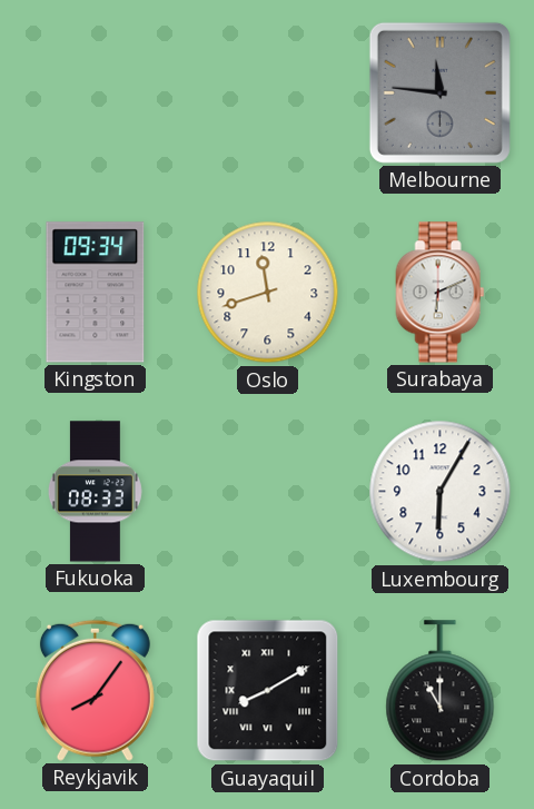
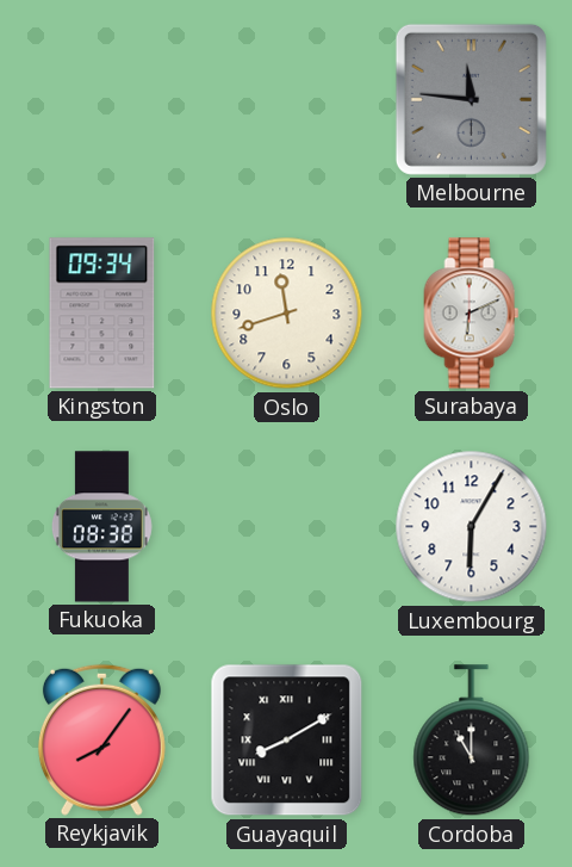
Fukuoka: 08:33 -> 08:38
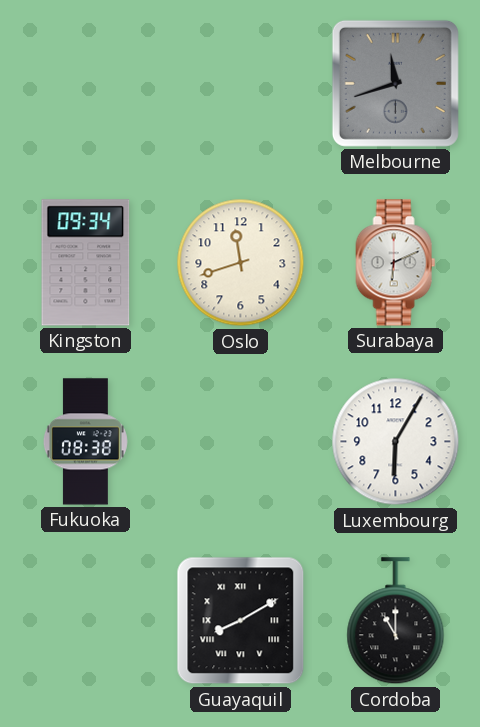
Melbourne: 11:46 -> 11:42
Reykjavik: 8:06 -> none
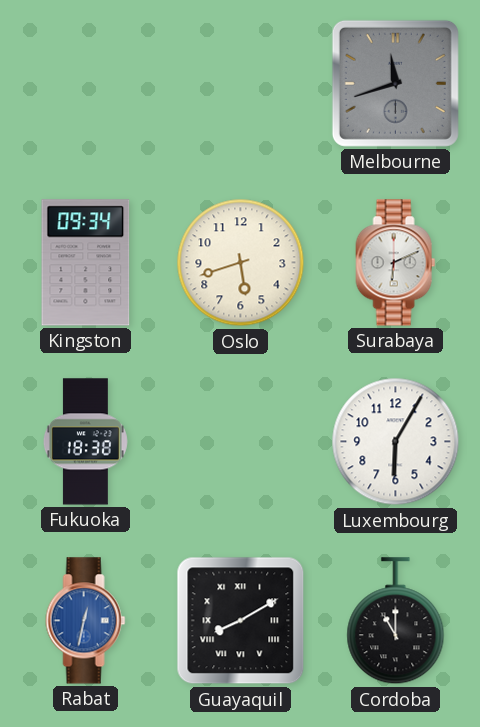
Oslo: 11:42 -> 5:42
Fukuoka: 08:38 -> 18:38
Rabat: none -> 12:32
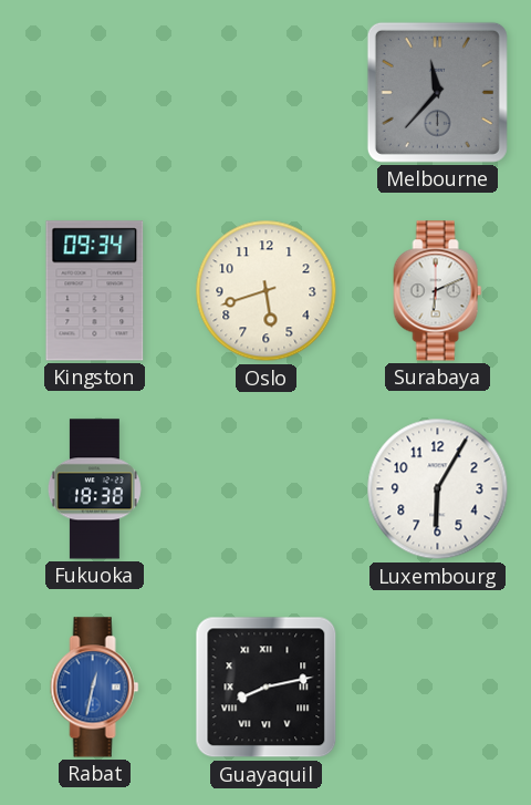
Melbourne: 11:42 -> 11:37
Guayaquil: 8:10 -> 8:13
Cordoba: 11:00 -> none
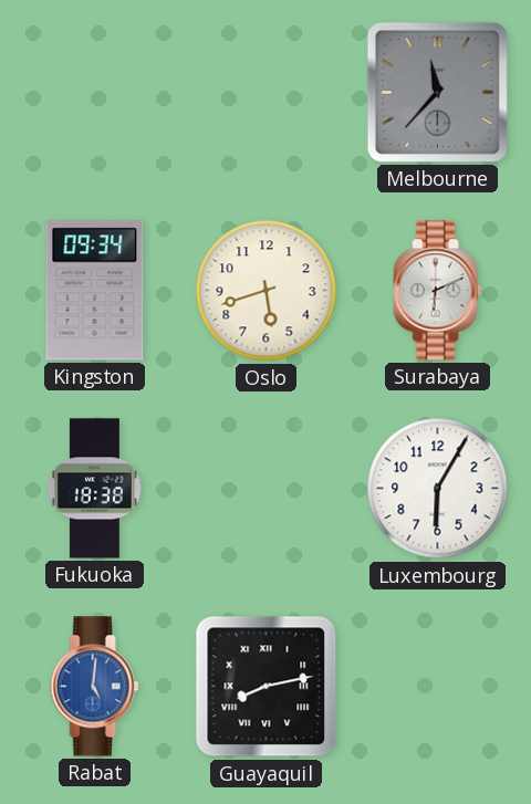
Rabat: 12:32 -> 5:01
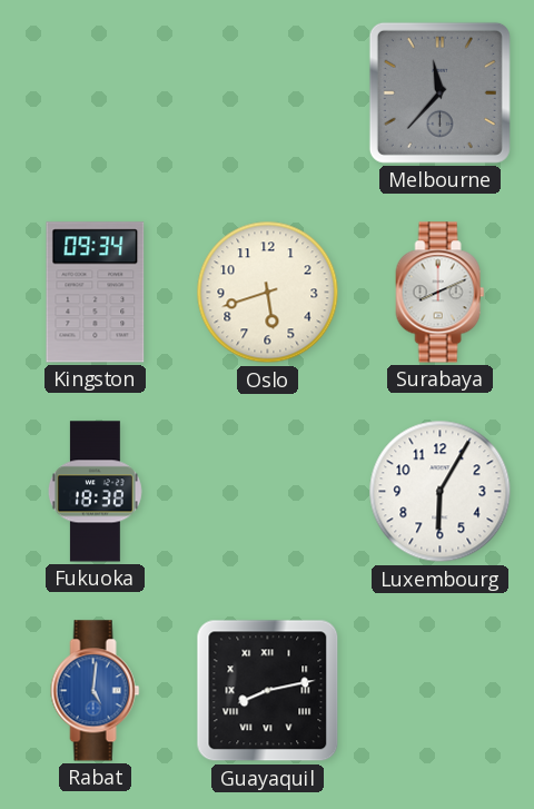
Surabaya: 6:11 -> 8:11
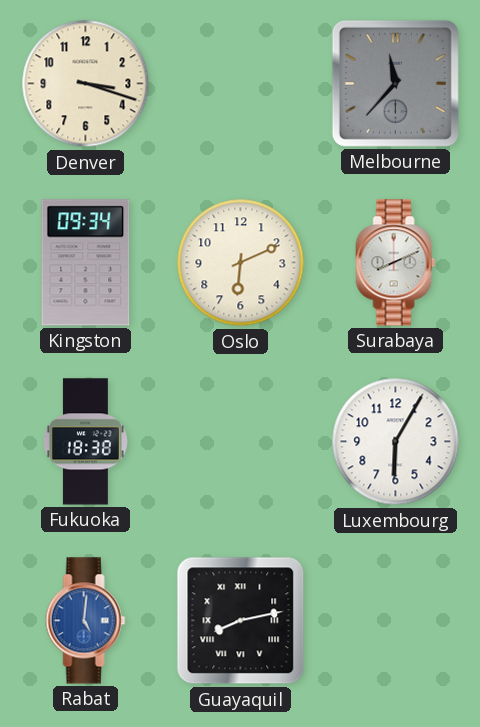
Denver: none -> 3:18
Oslo: 5:42 -> 6:11
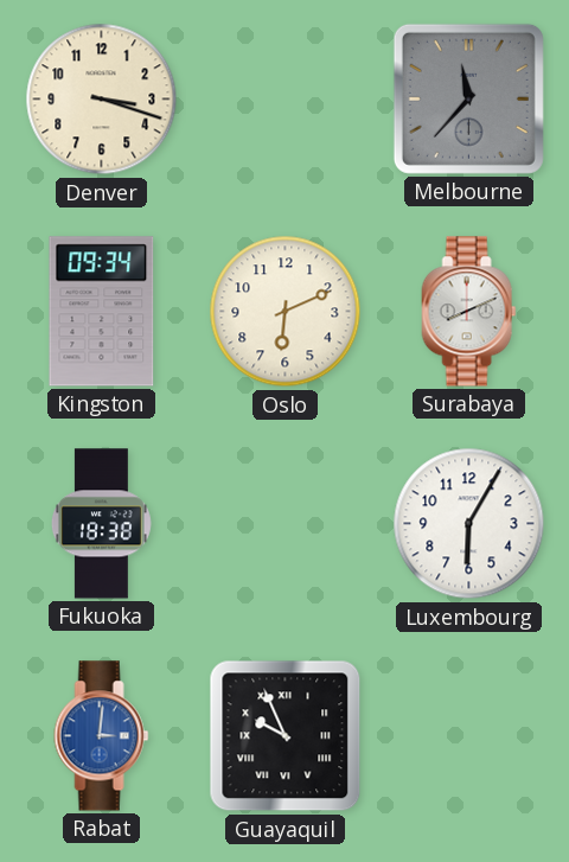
Rabat: 5:01 -> 3:01
Guayaquil: 8:13 -> 9:56
